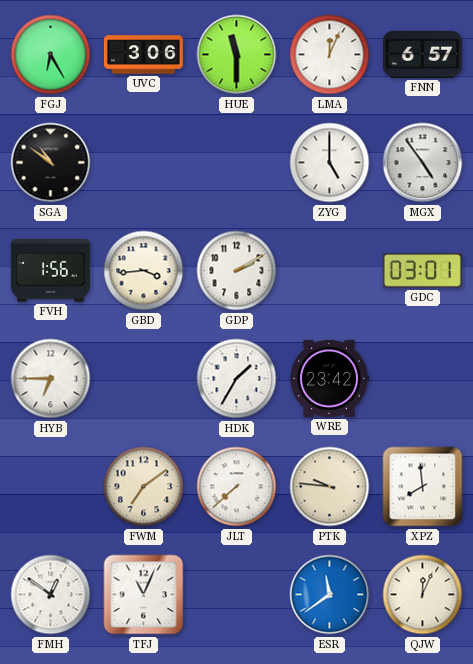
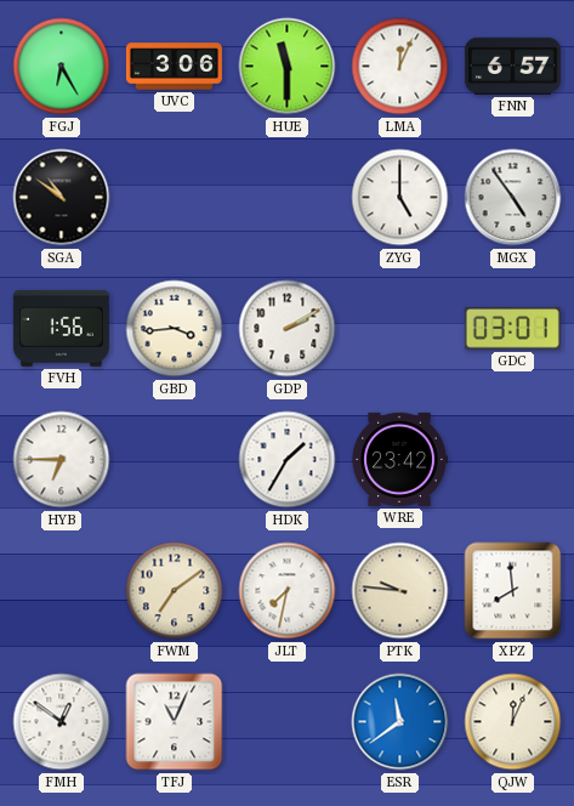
JLT: 7:38 -> 7:32
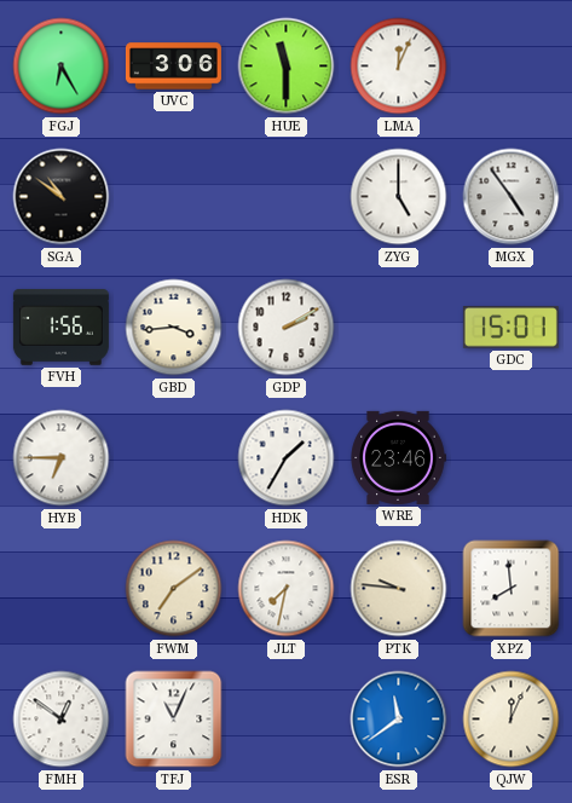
FNN: 6:57 -> none
GDC: 03:01 -> 15:01
WRE: 23:42 -> 23:46
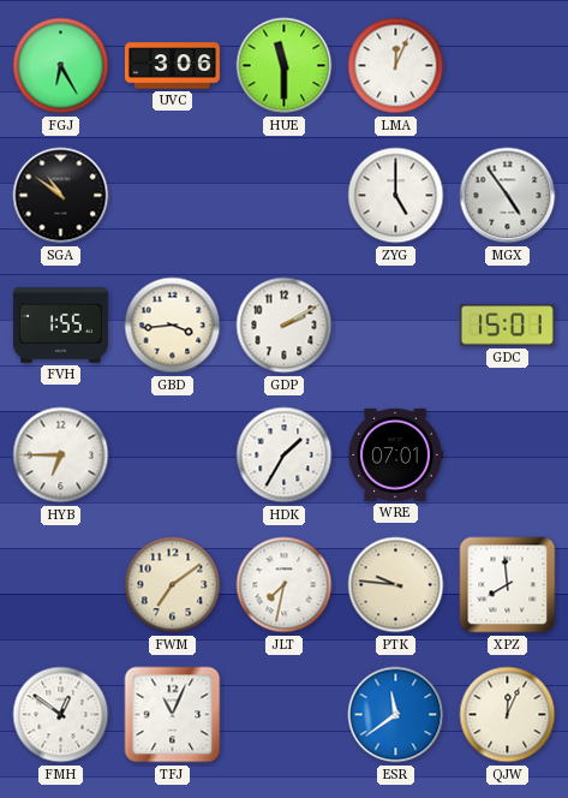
FVH: 1:56 -> 1:55
WRE: 23:46 -> 07:01
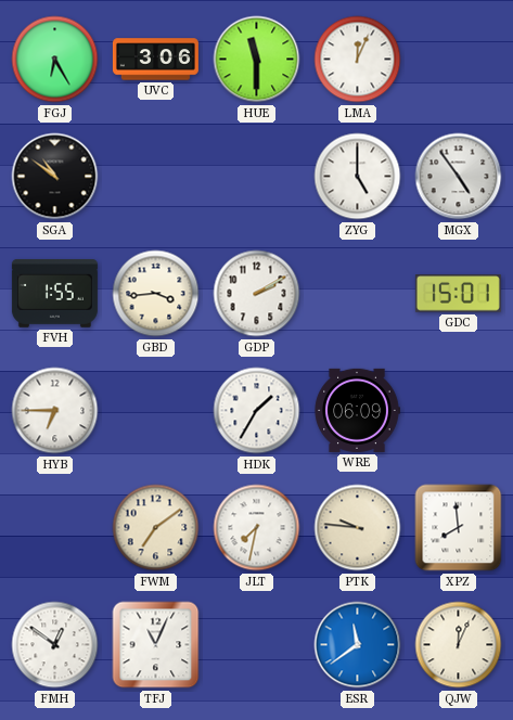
WRE: 07:01 -> 06:09
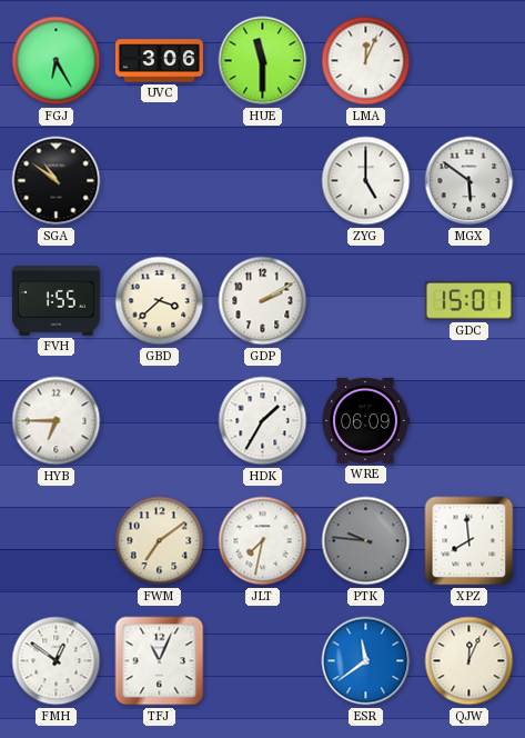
MGX: 4:54 -> 5:51
GBD: 3:44 -> 3:38
PTK dial: cream -> grey
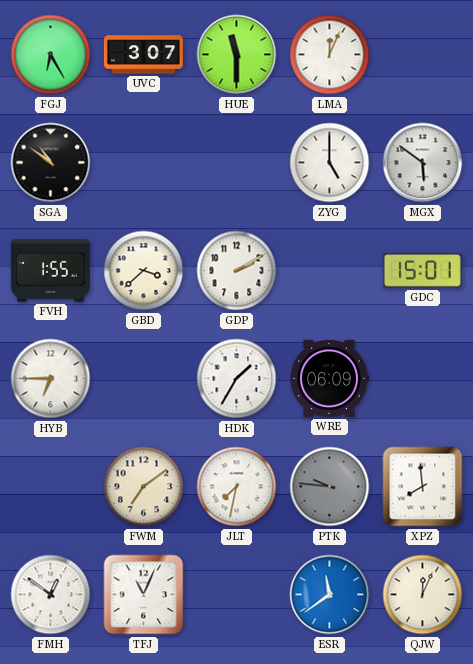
UVC: 3:06 -> 3:07
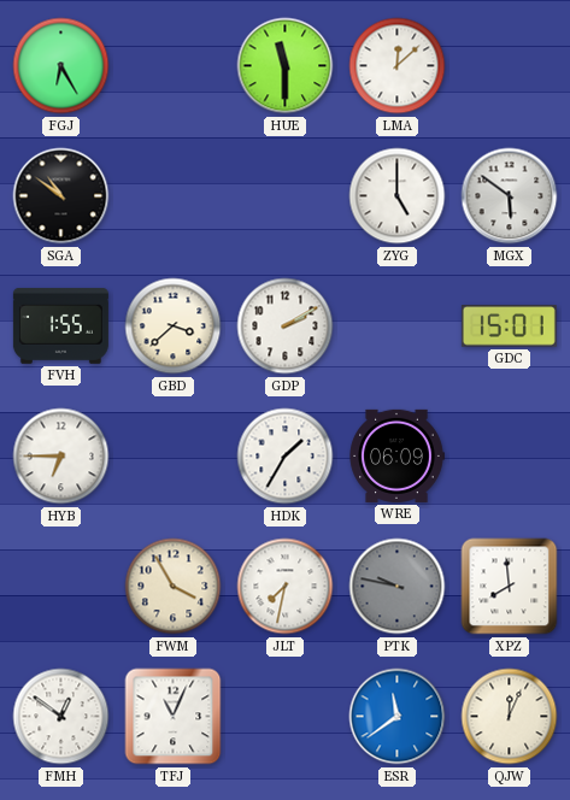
UVC: 3:07 -> none
LMA: 12:04 -> 12:08
FWM: 7:09 -> 3:55
PTK: 9:46 -> 9:47
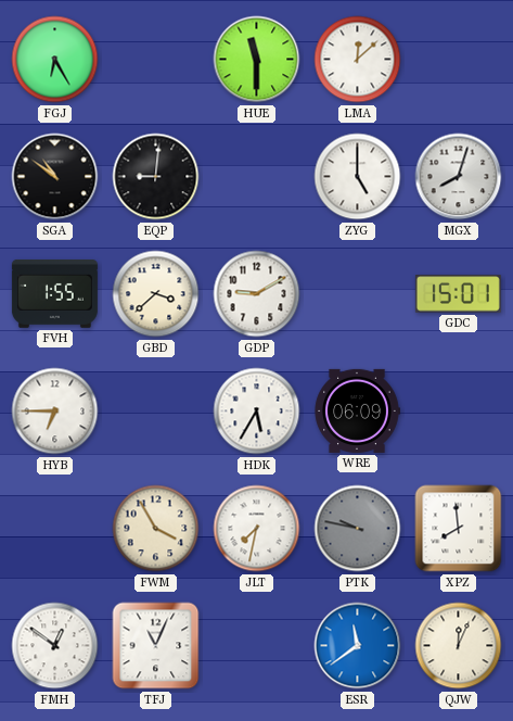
EQP: none -> 9:01
MGX: 5:51 -> 8:03
GDP: 2:10 -> 9:10
HDK: 1:35 -> 5:35
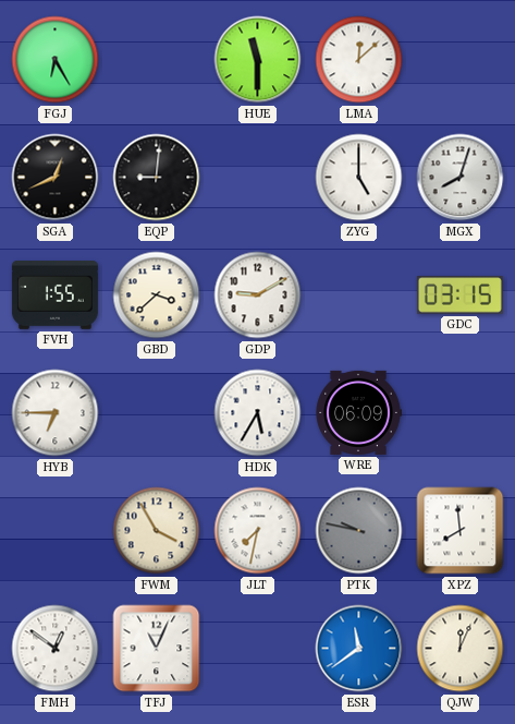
SGA: 10:51 -> 12:41
GDC: 15:01 -> 03:15
